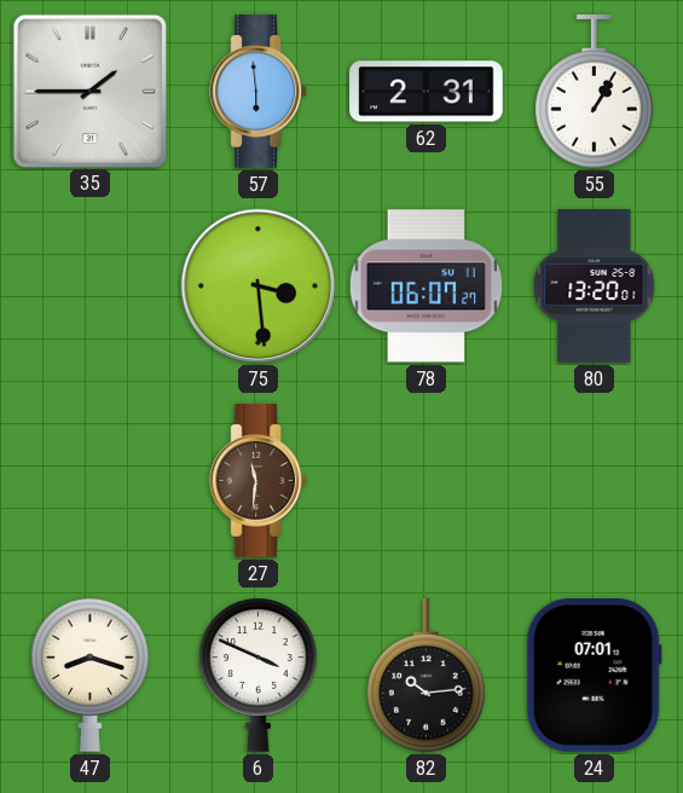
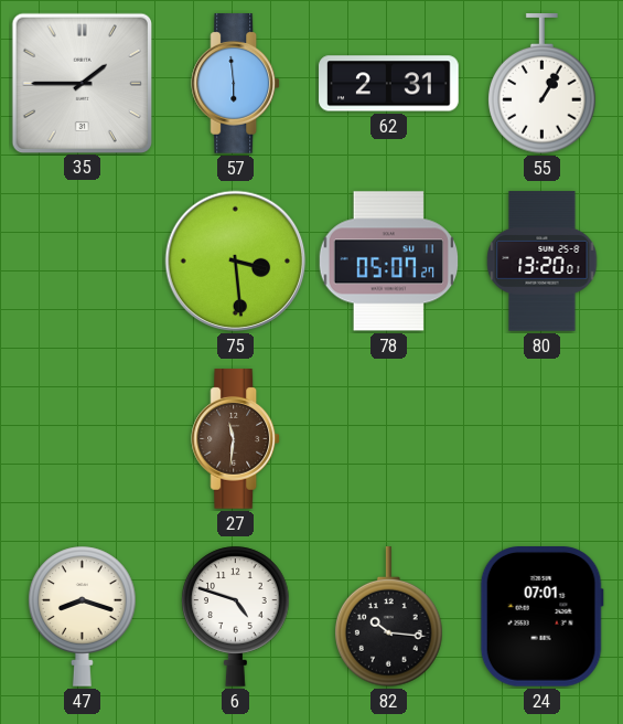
78: 06:07 -> 05:07
6: 3:49 -> 4:48
82: 10:14 -> 10:16
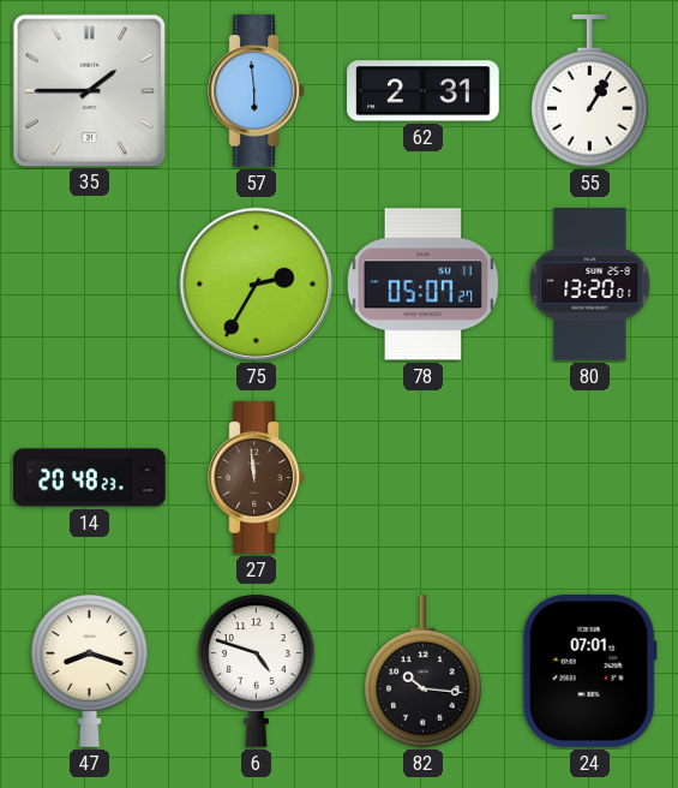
75: 3:29 -> 2:35
14: none -> 20:48
27: 11:31 -> 11:59
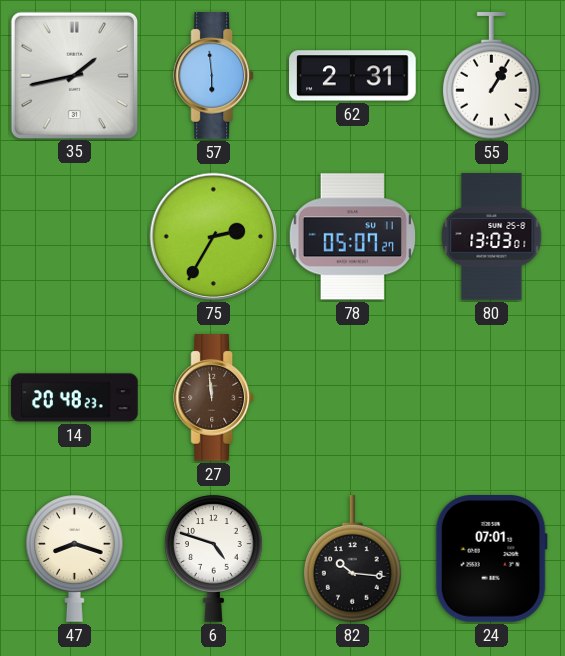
35: 1:45 -> 1:43
80: 13:20 -> 13:03
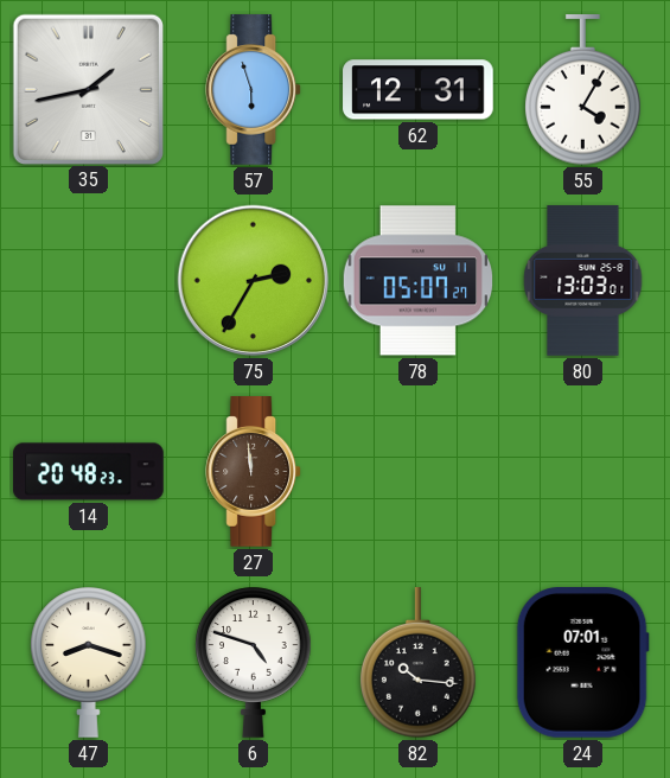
57: 5:59 -> 5:57
62: 2:31 -> 12:31
55: 1:05 -> 4:05
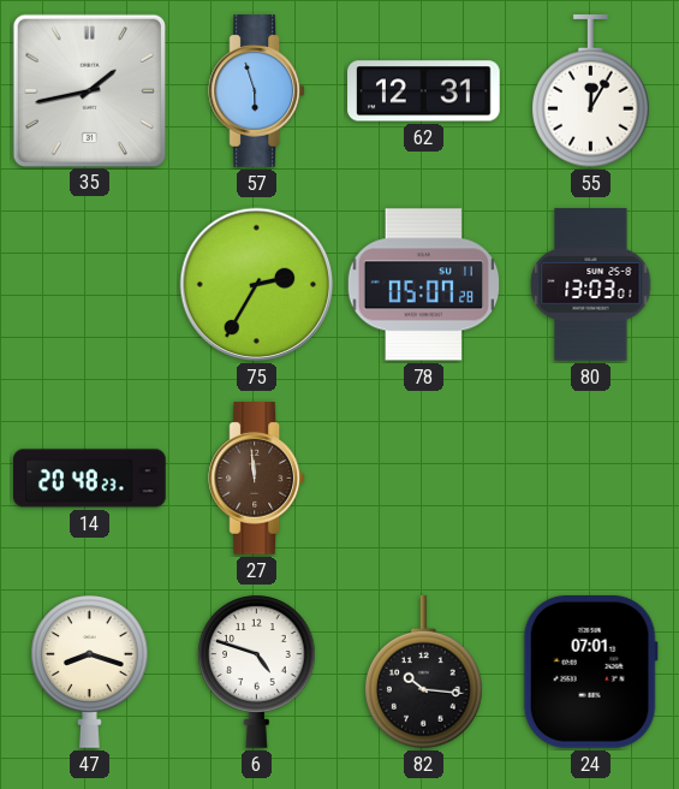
55: 4:05 -> 12:05
78: 05:07:27 -> 05:07:28
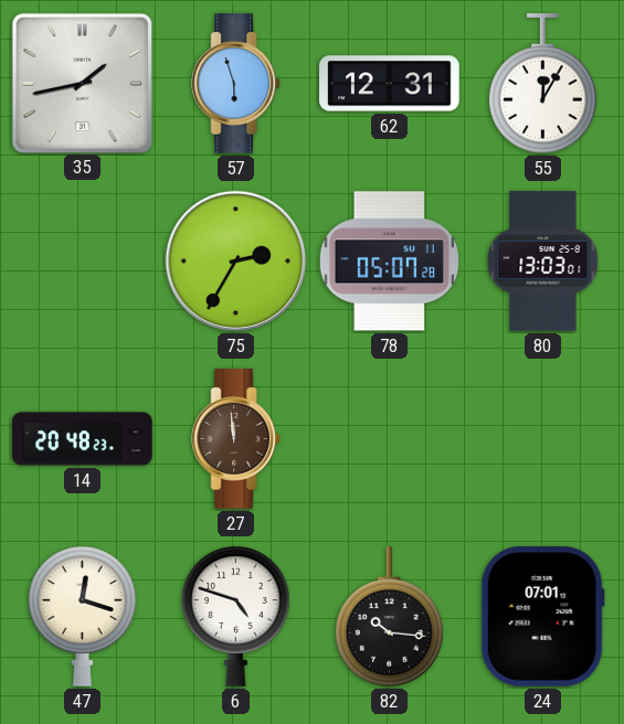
47: 8:18 -> 12:18
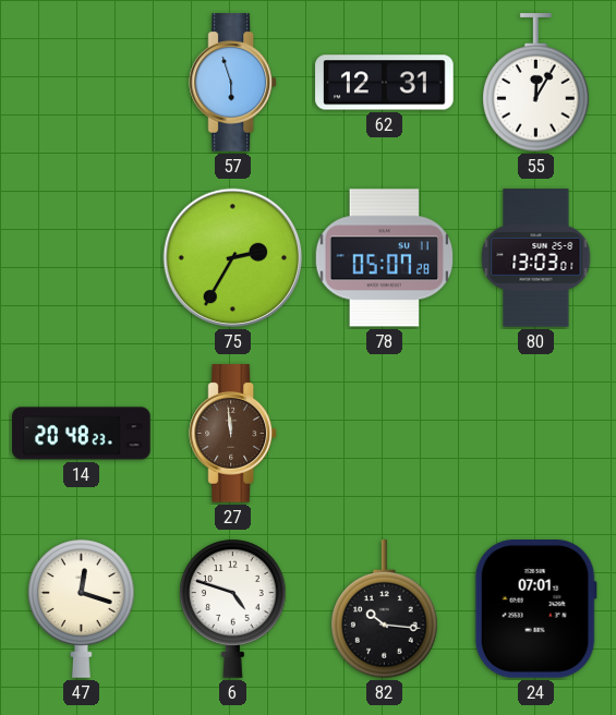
35: 1:43 -> none
